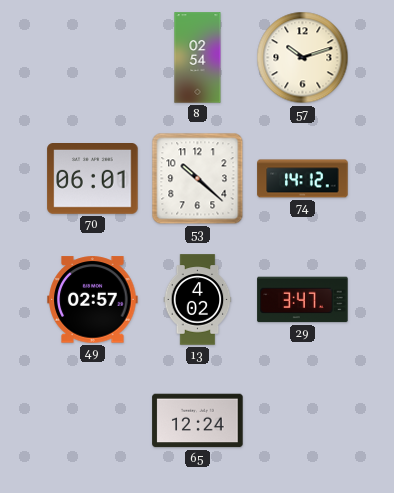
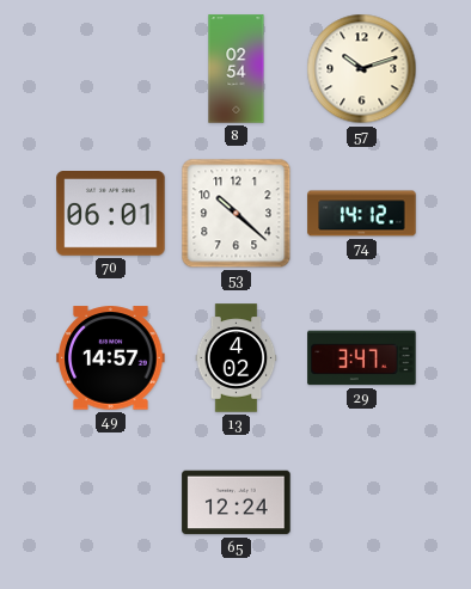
49: 02:57 -> 14:57
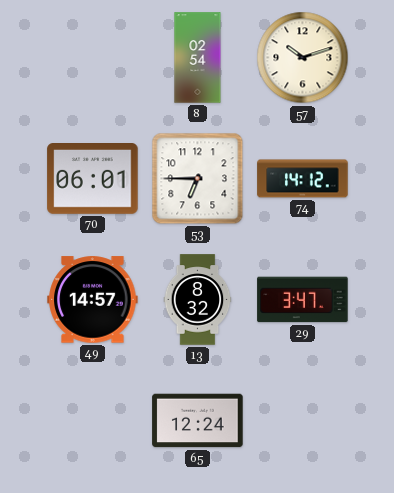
53: 10:22 -> 6:45
13: 4:02 -> 8:32
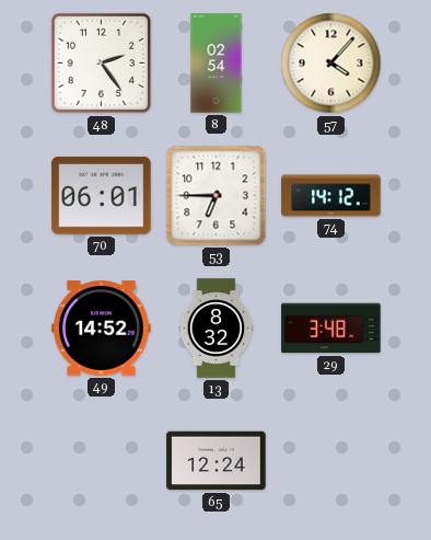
48: none -> 2:24
57: 10:12 -> 4:07
49: 14:57 -> 14:52
29: 3:47 -> 3:48
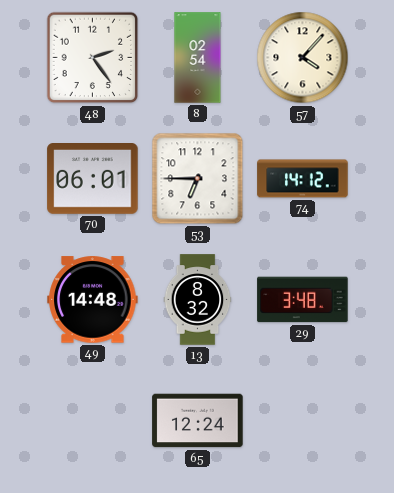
49: 14:52 -> 14:48
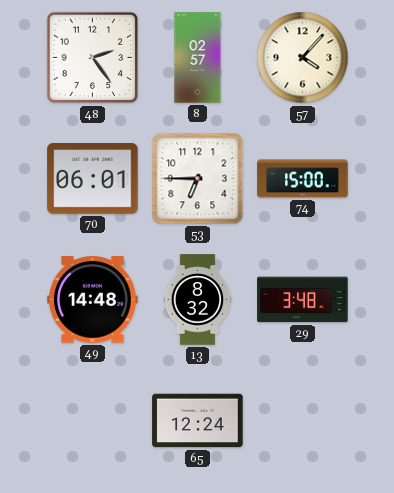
8: 02:54 -> 02:57
74: 14:12 -> 15:00
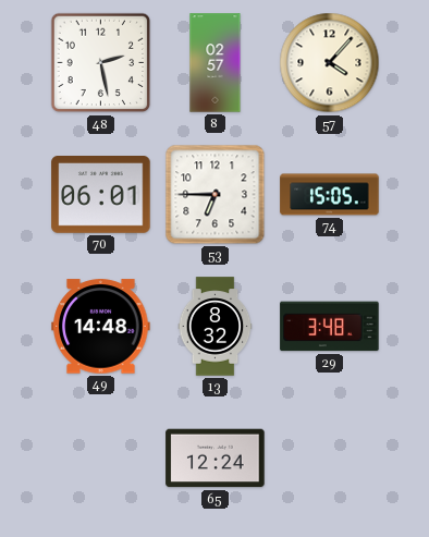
48: 2:24 -> 2:28
74: 15:00 -> 15:05
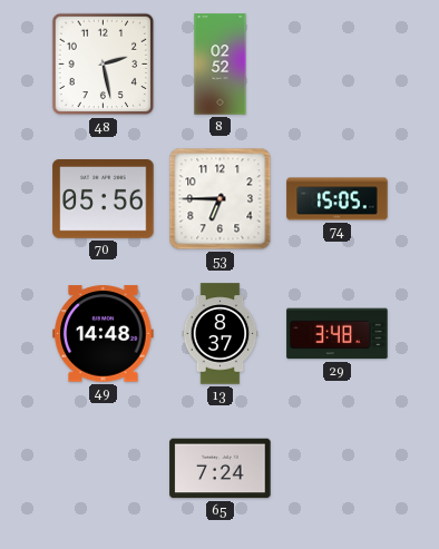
8: 02:57 -> 02:52
57: 4:07 -> none
70: 06:01 -> 05:56
13: 8:32 -> 8:37
65: 12:24 -> 7:24
